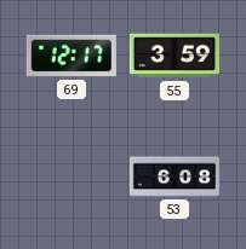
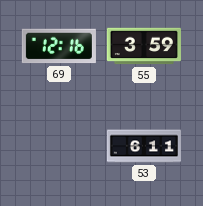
69: 12:17 -> 12:16
53: 6:08 -> 6:11
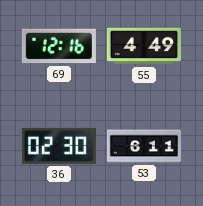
55: 3:59 -> 4:49
36: none -> 02:30
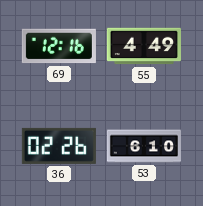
36: 02:30 -> 02:26
53: 6:11 -> 6:10
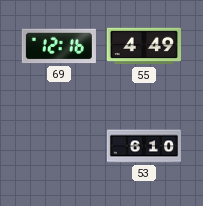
36: 02:26 -> none
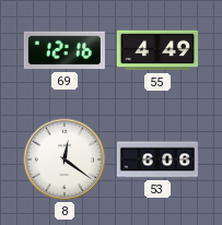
8: none -> 12:21
53: 6:10 -> 6:06
